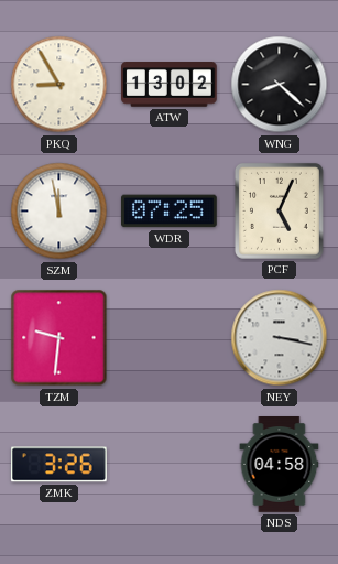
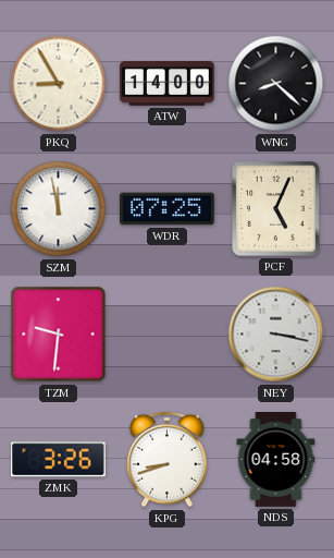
ATW: 13:02 -> 14:00
KPG: none -> 8:42
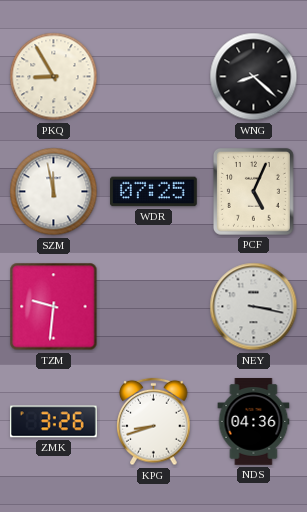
ATW: 14:00 -> none
NDS: 04:58 -> 04:36
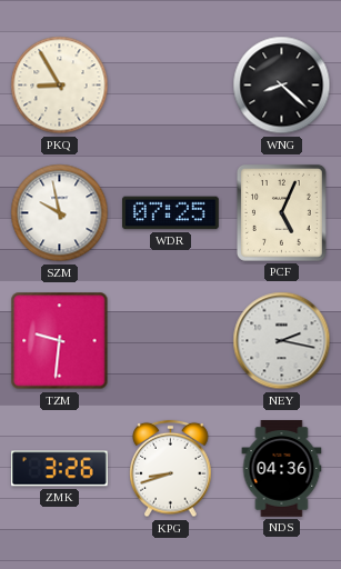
SZM: 11:58 -> 9:58
NEY: 3:17 -> 2:17
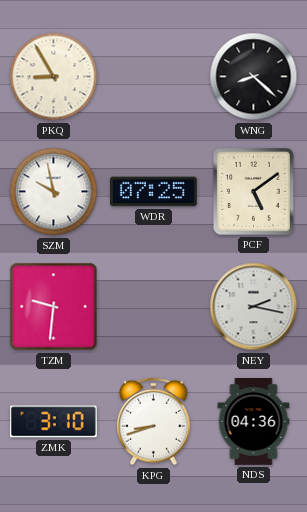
PCF: 5:04 -> 5:09
ZMK: 3:26 -> 3:10
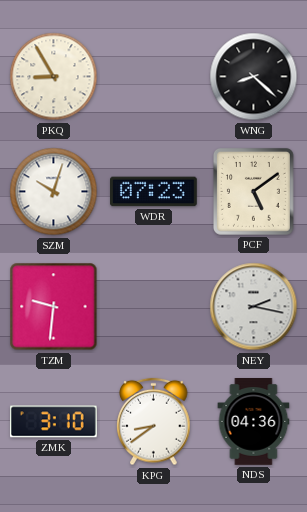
SZM: 9:58 -> 10:03
WDR: 07:25 -> 07:23
KPG: 8:42 -> 8:39
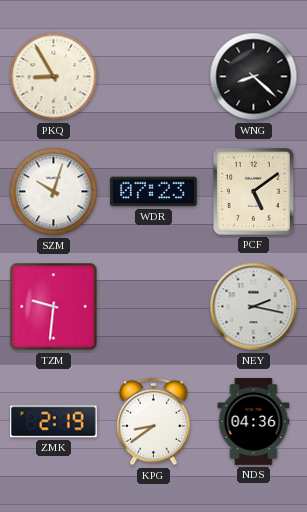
ZMK: 3:10 -> 2:19
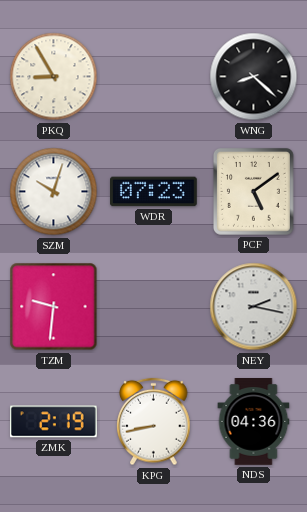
KPG: 8:39 -> 8:43
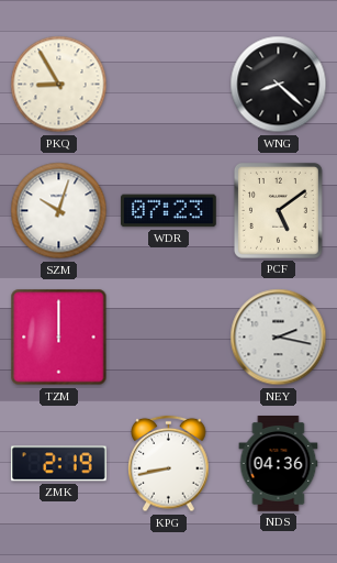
TZM: 9:31 -> 12:00
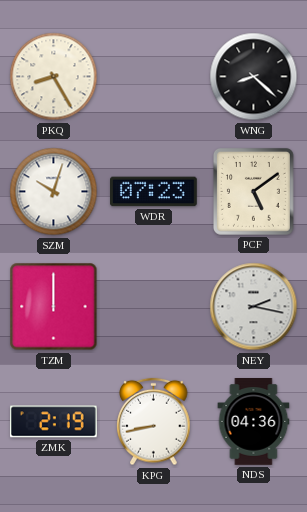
PKQ: 8:55 -> 8:25
